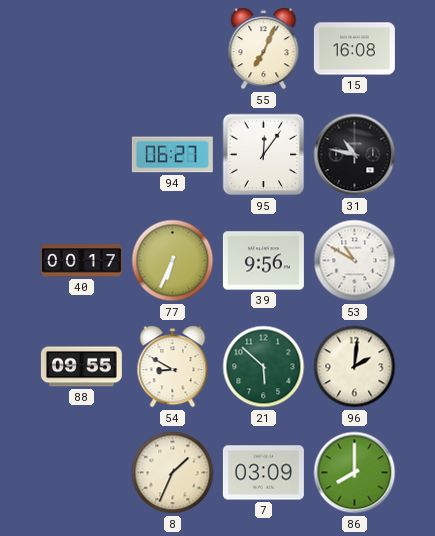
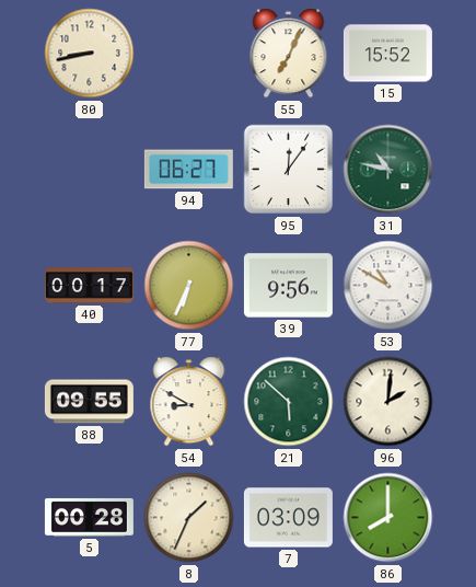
80: none -> 8:43
15: 16:08 -> 15:52
31 dial: black -> green
5: none -> 00:28
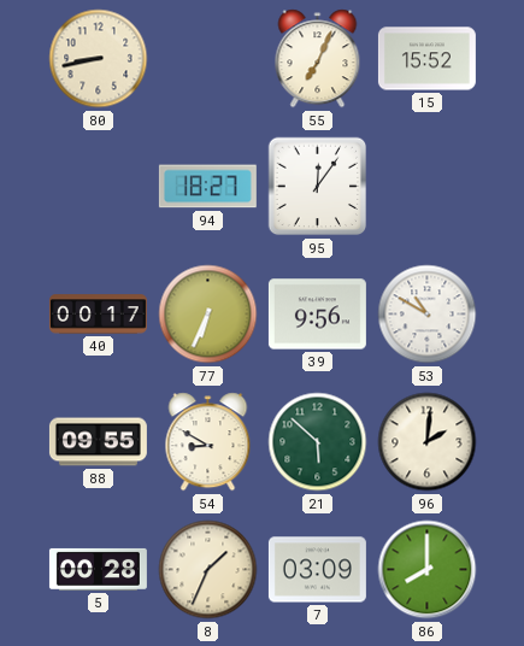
94: 06:27 -> 18:27
31: 10:47 -> none
